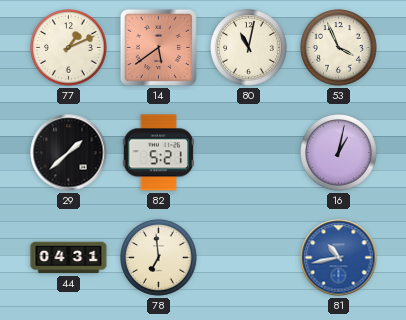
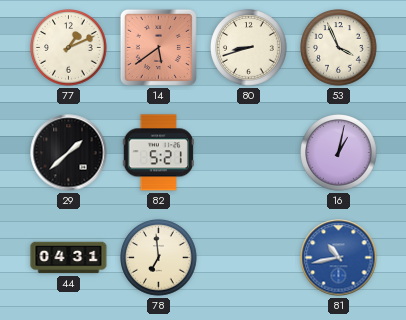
80: 11:02 -> 8:42
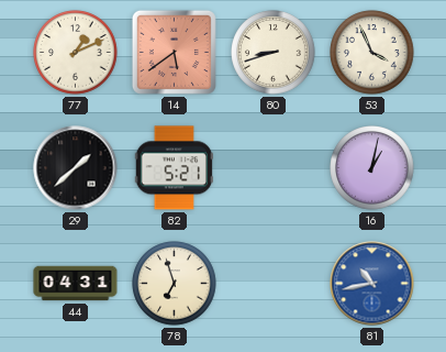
78: 6:59 -> 6:57
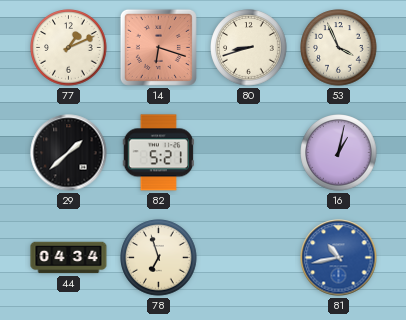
14: 5:39 -> 6:18
44: 04:31 -> 04:34
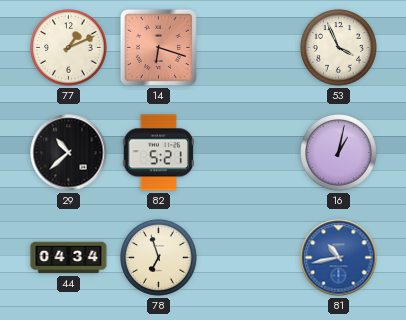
80: 8:42 -> none
29: 1:38 -> 10:38
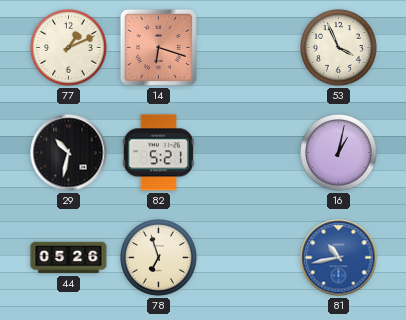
29: 10:38 -> 10:32
44: 04:34 -> 05:26
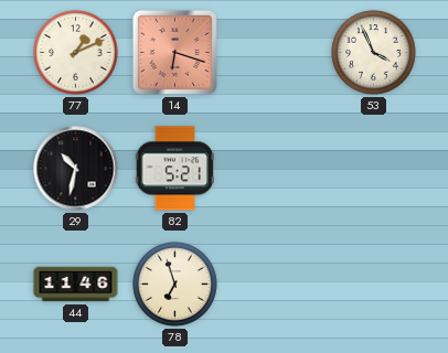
16: 1:02 -> none
44: 05:26 -> 11:46
81: 10:43 -> none
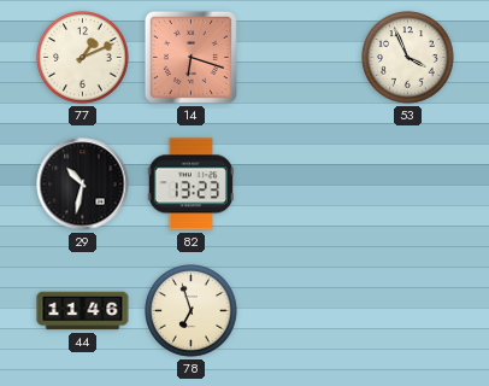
82: 5:21 -> 13:23
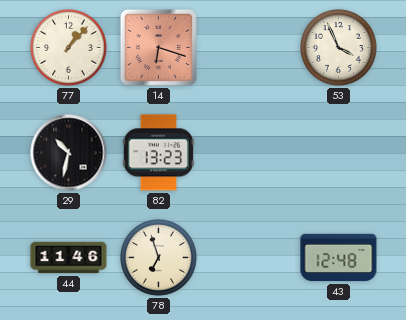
77: 1:11 -> 1:07
43: none -> 12:48
